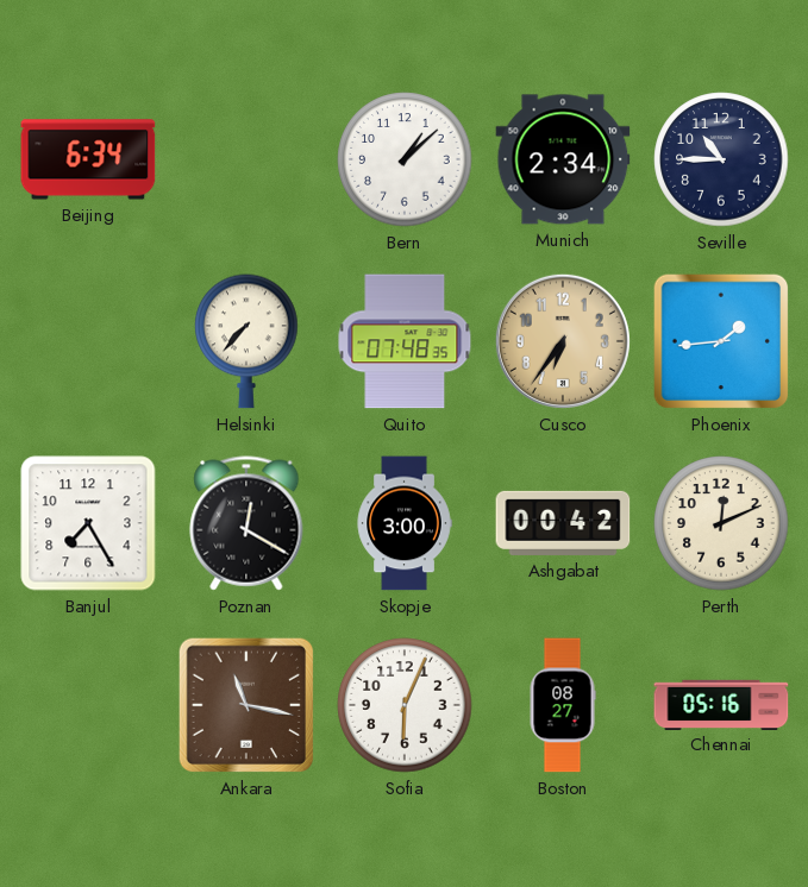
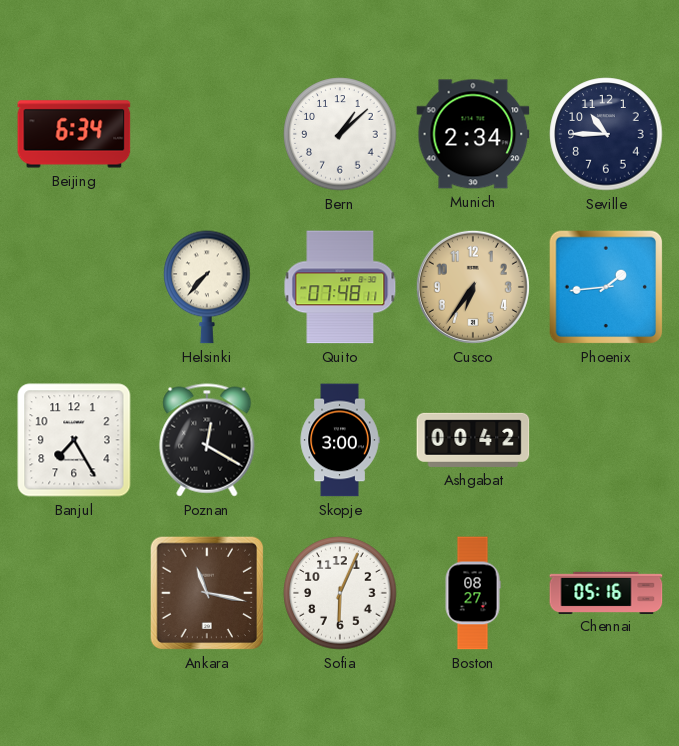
Quito: 07:48:35 -> 07:48:11
Perth: 12:11 -> none
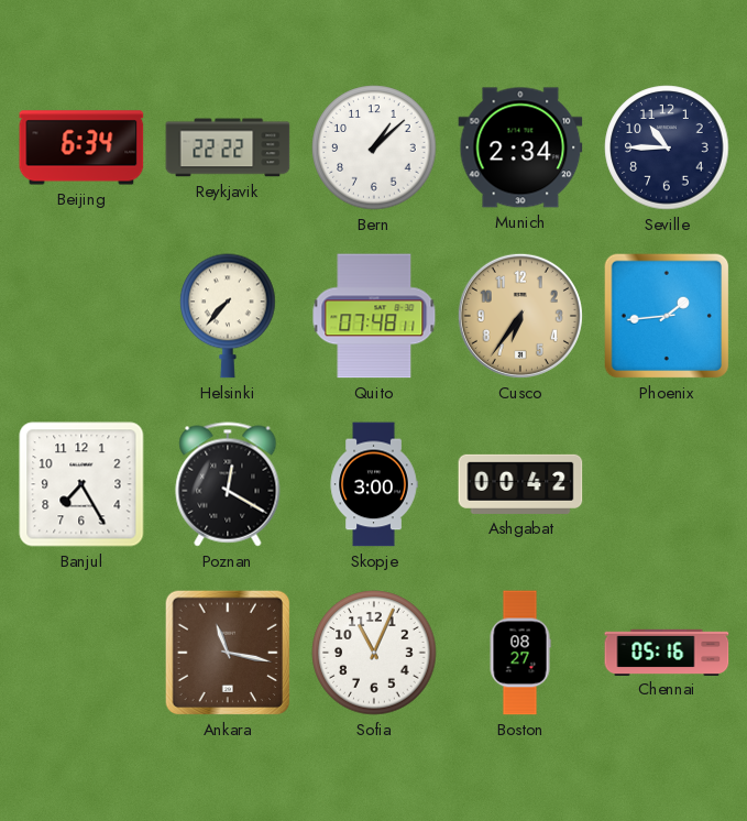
Reykjavik: none -> 22:22
Sofia: 6:04 -> 11:04
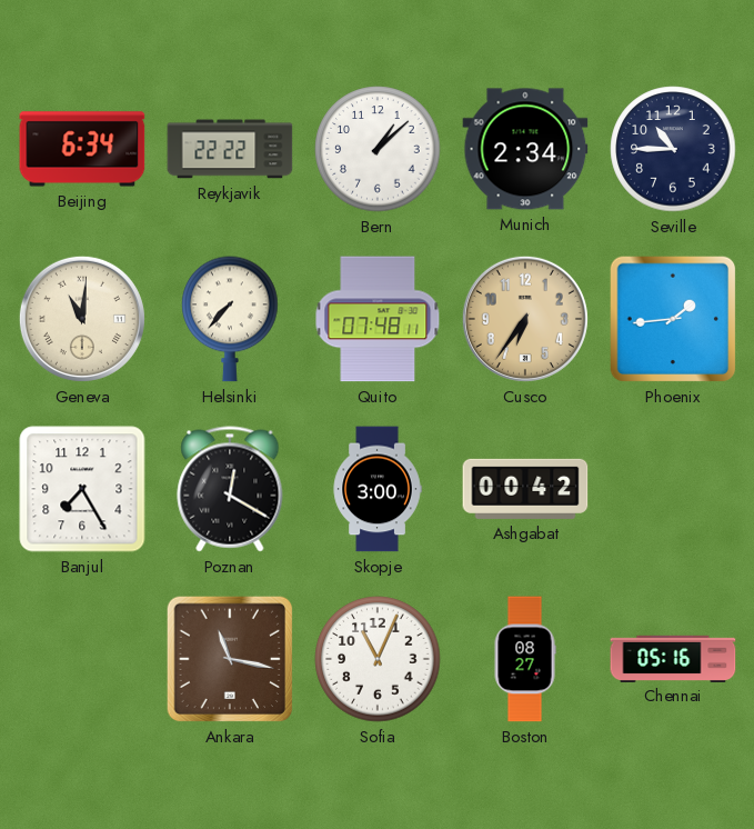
Geneva: none -> 11:01
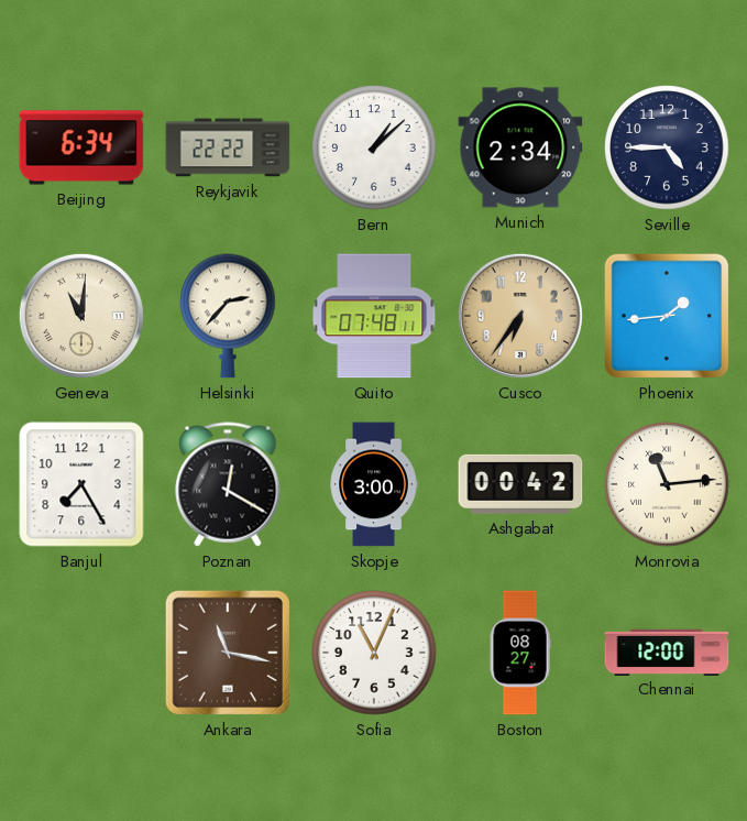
Seville: 10:45 -> 4:45
Helsinki: 7:37 -> 2:37
Monrovia: none -> 11:14
Chennai: 05:16 -> 12:00
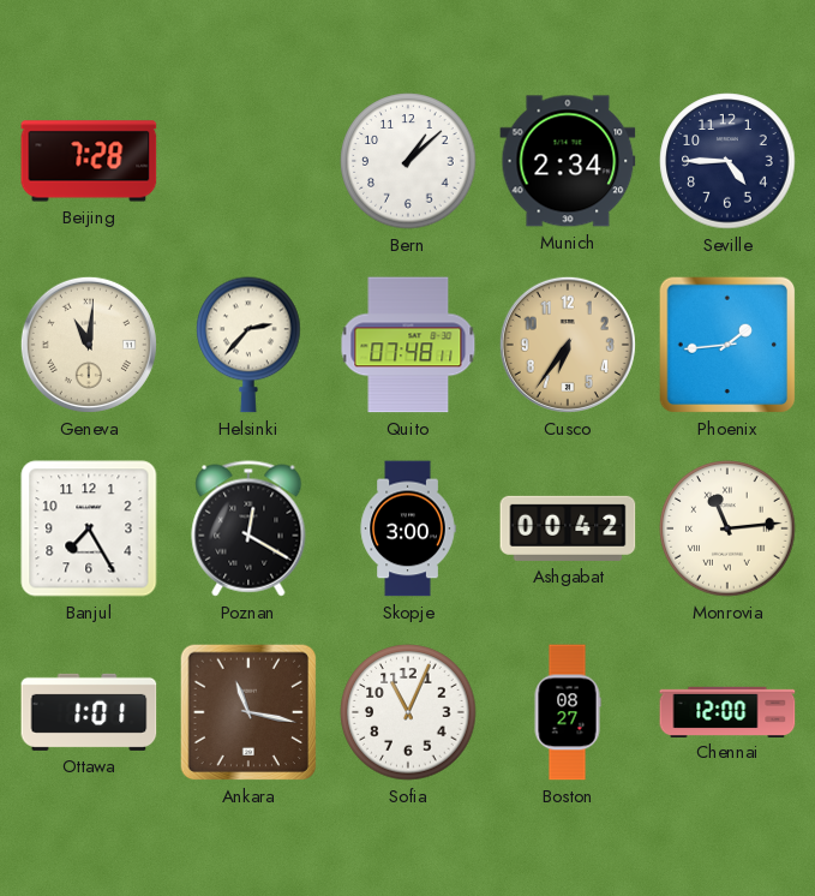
Beijing: 6:34 -> 7:28
Reykjavik: 22:22 -> none
Ottawa: none -> 1:01
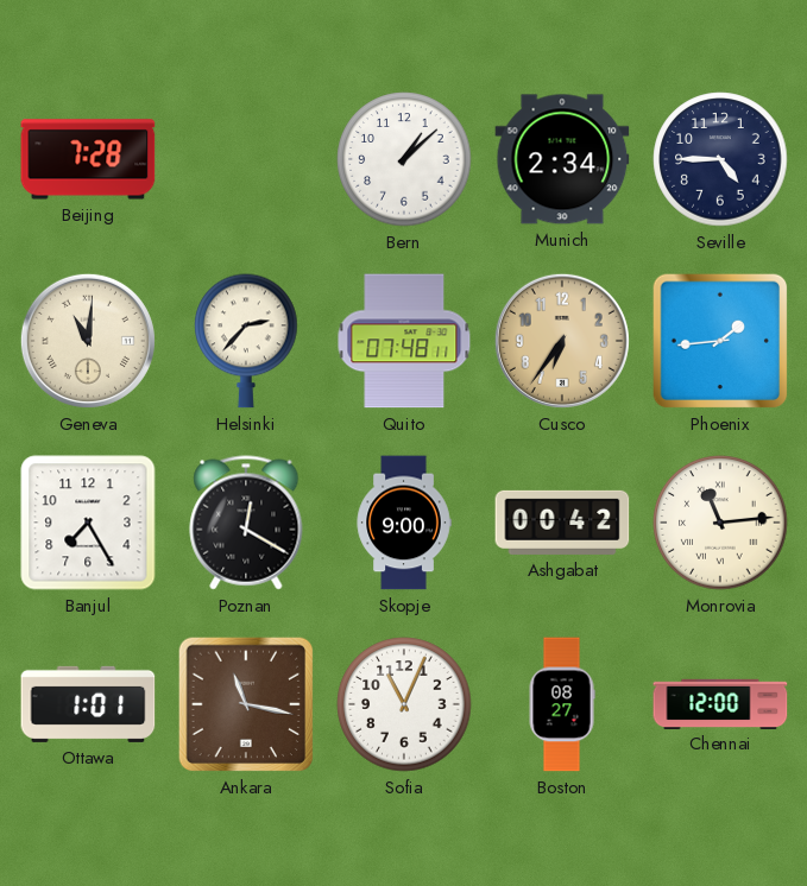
Skopje: 3:00 -> 9:00
